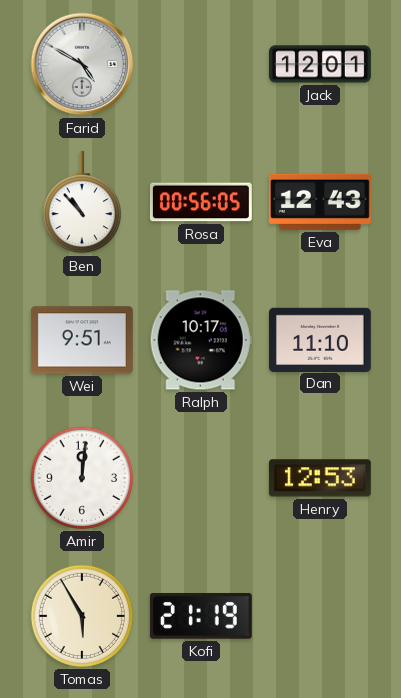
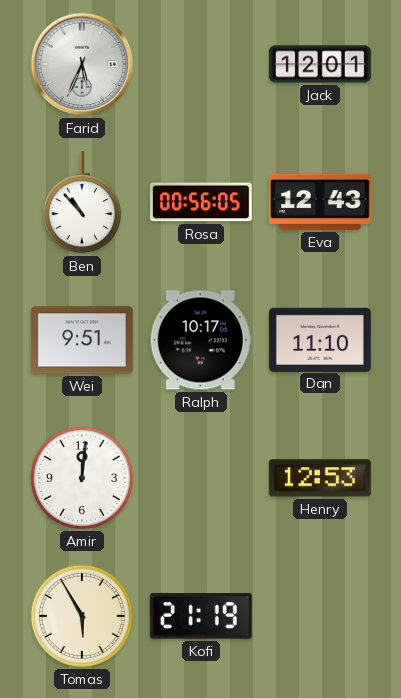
Farid: 4:50 -> 5:34
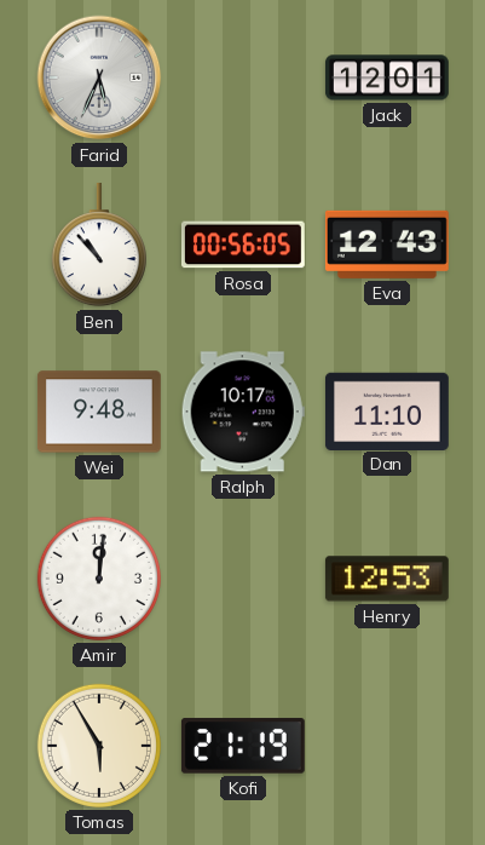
Wei: 9:51 -> 9:48
